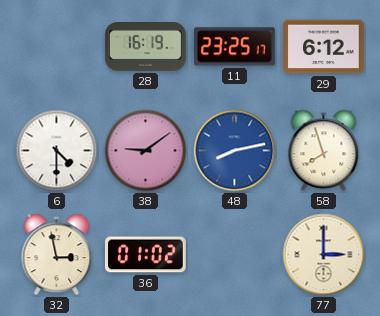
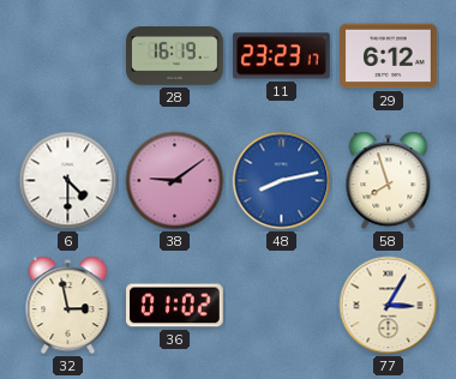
11: 23:25 -> 23:23
77: 3:00 -> 3:05
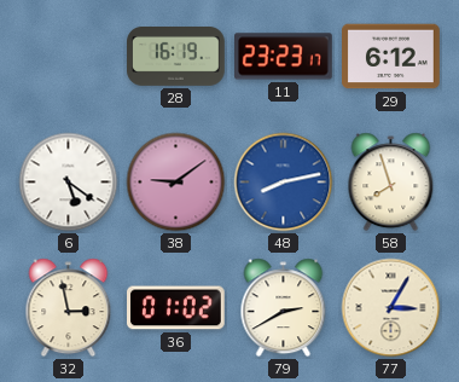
6: 4:30 -> 5:21
79: none -> 2:40
